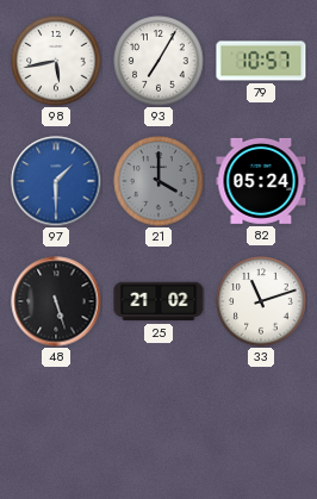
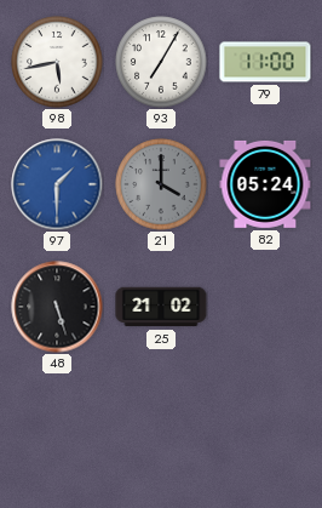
79: 10:57 -> 11:00
33: 11:12 -> none
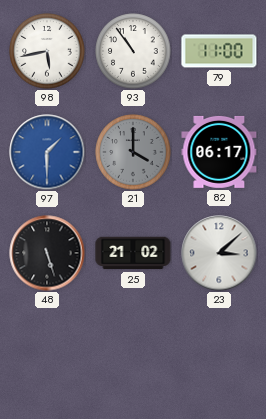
93: 7:05 -> 10:54
82: 05:24 -> 06:17
23: none -> 3:08
